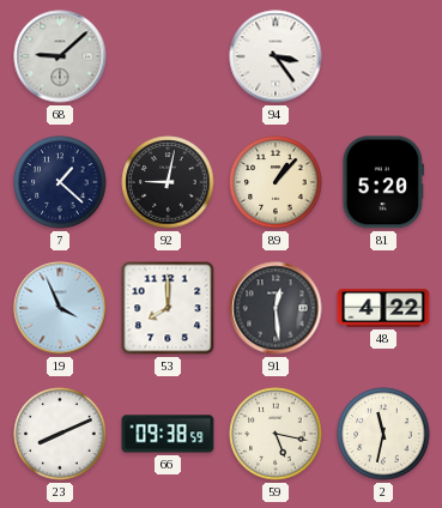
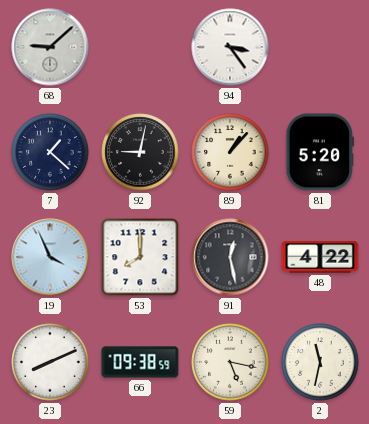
91: 12:29 -> 12:28
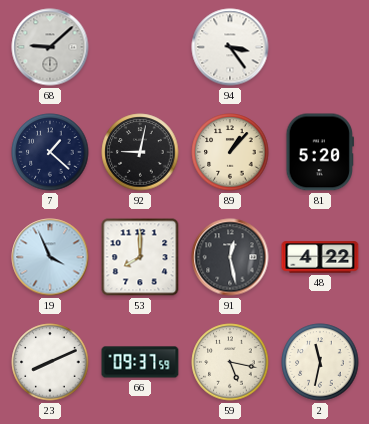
66: 09:38 -> 09:37
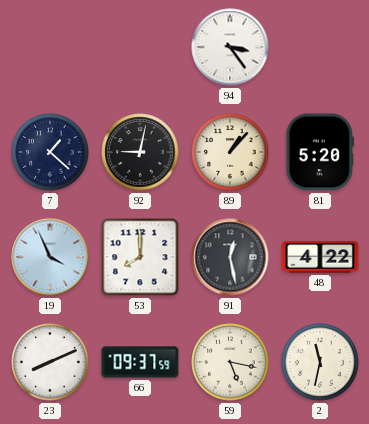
68: 9:08 -> none
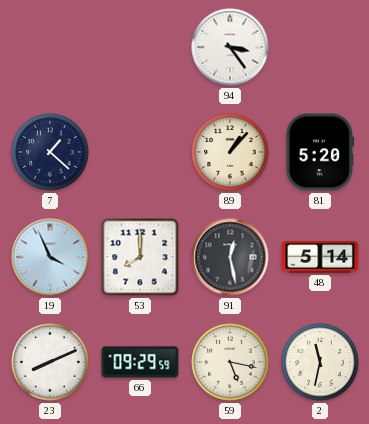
92: 9:02 -> none
48: 4:22 -> 5:14
66: 09:37 -> 09:29
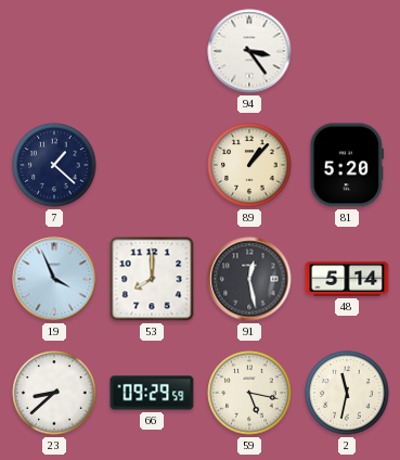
23: 8:11 -> 8:38
